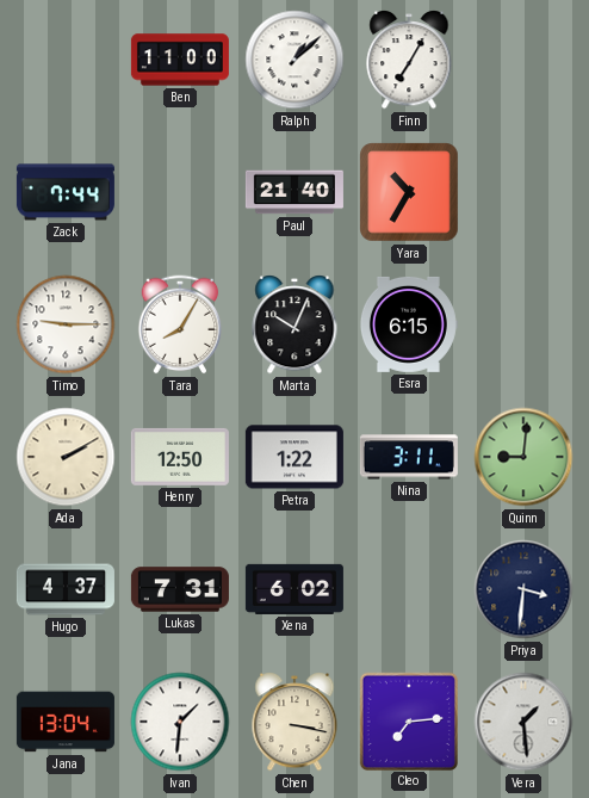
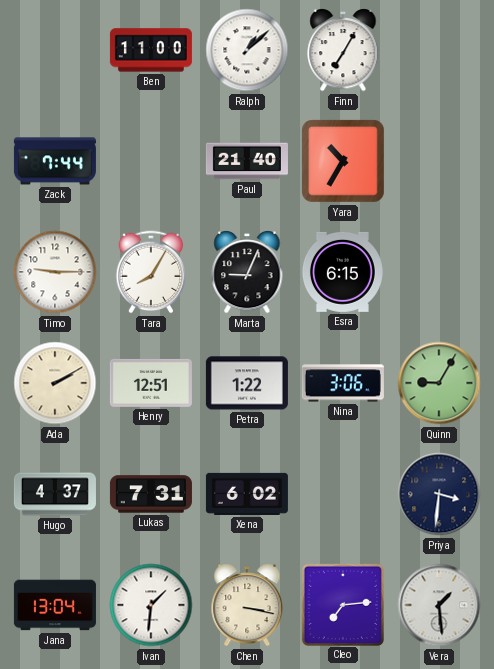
Marta: 10:04 -> 9:04
Henry: 12:50 -> 12:51
Nina: 3:11 -> 3:06
Quinn: 9:01 -> 9:05
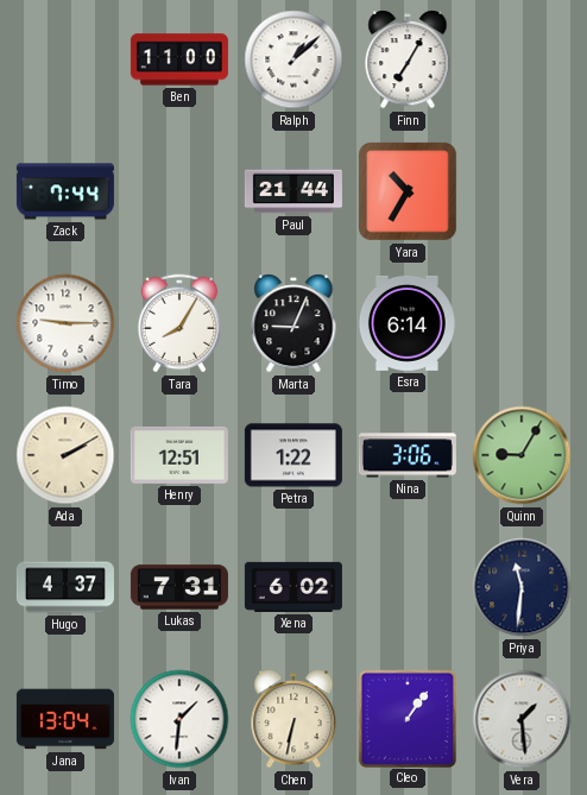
Paul: 21:40 -> 21:44
Esra: 6:15 -> 6:14
Priya: 3:31 -> 11:31
Chen: 3:17 -> 6:32
Cleo: 7:14 -> 1:06
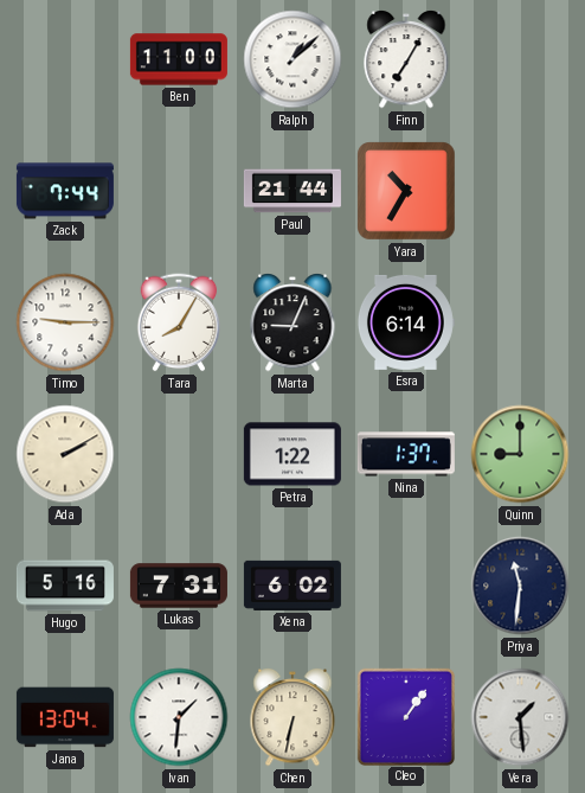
Henry: 12:51 -> none
Nina: 3:06 -> 1:37
Quinn: 9:05 -> 9:00
Hugo: 4:37 -> 5:16
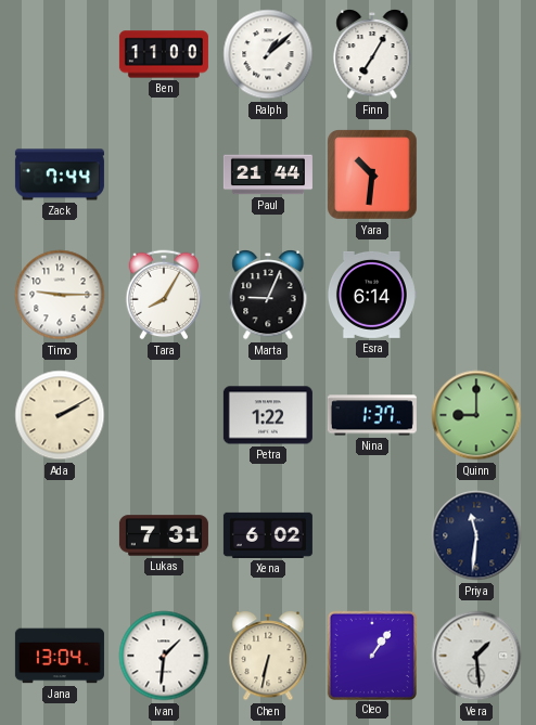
Yara: 10:35 -> 10:31
Hugo: 5:16 -> none
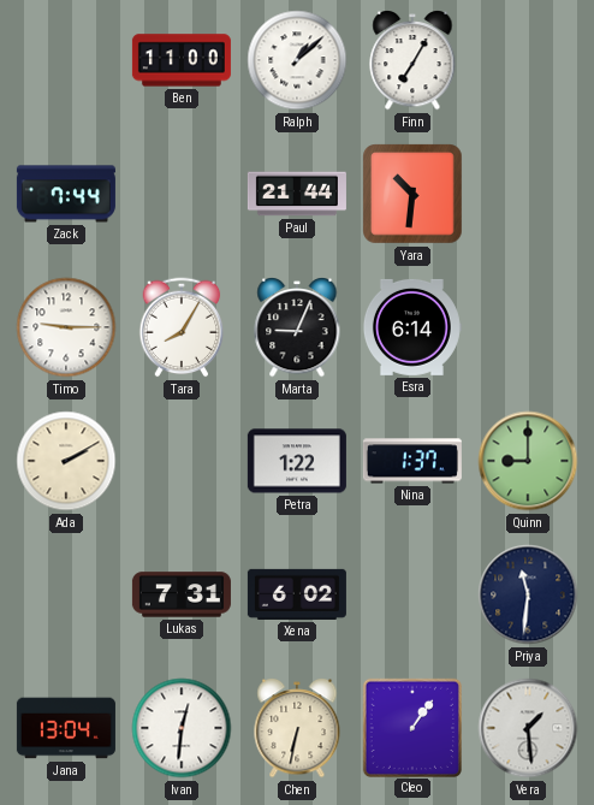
Ivan: 1:31 -> 12:31
